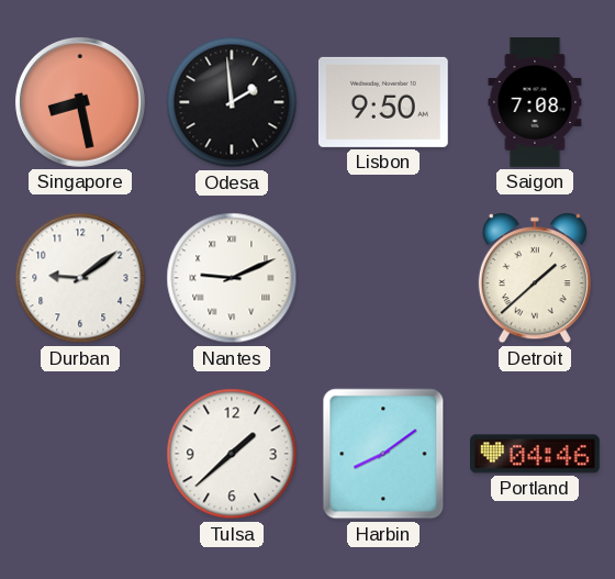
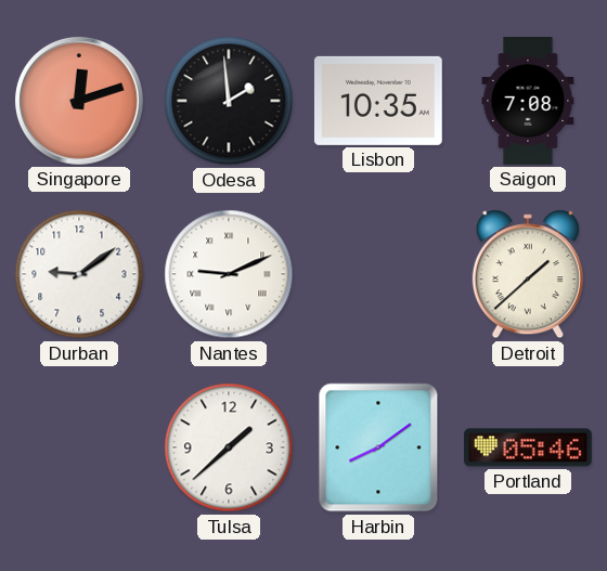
Singapore: 8:28 -> 12:12
Lisbon: 9:50 -> 10:35
Portland: 04:46 -> 05:46
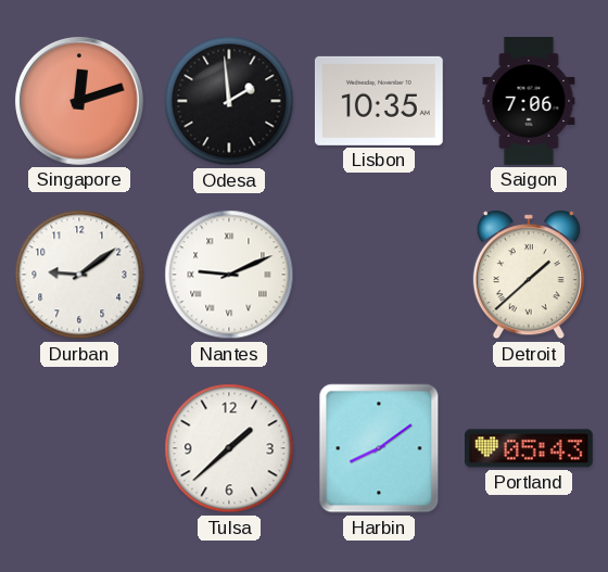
Saigon: 7:08 -> 7:06
Portland: 05:46 -> 05:43
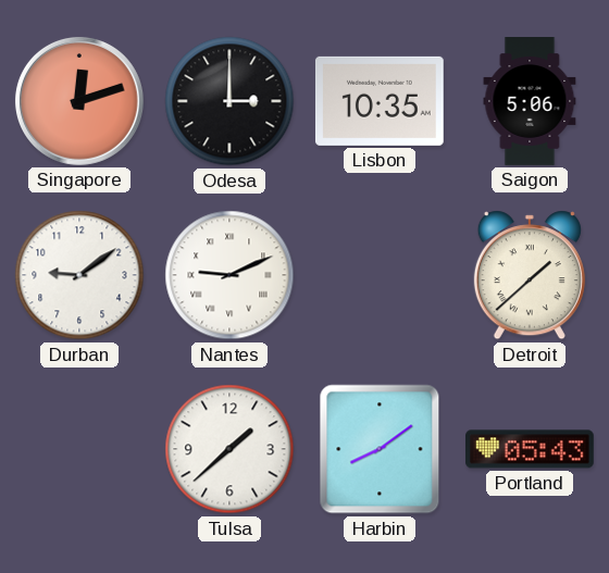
Odesa: 1:59 -> 3:00
Saigon: 7:06 -> 5:06
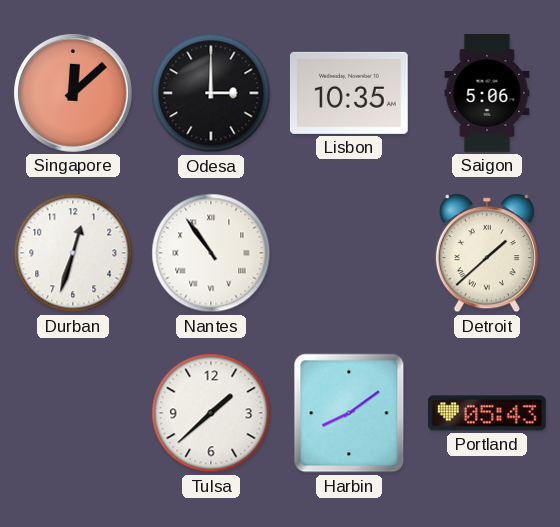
Singapore: 12:12 -> 12:08
Durban: 9:09 -> 12:33
Nantes: 9:11 -> 10:54
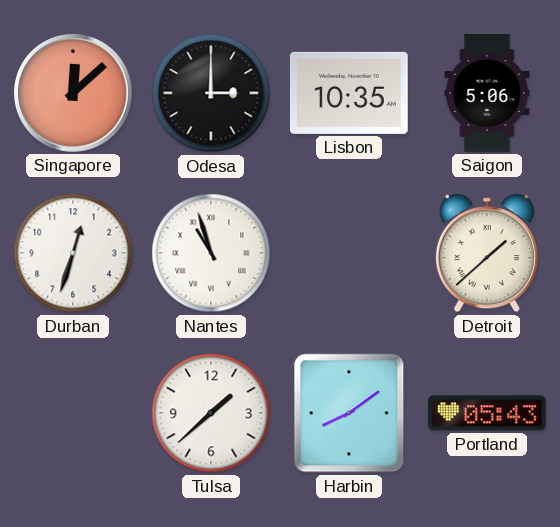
Nantes: 10:54 -> 10:57
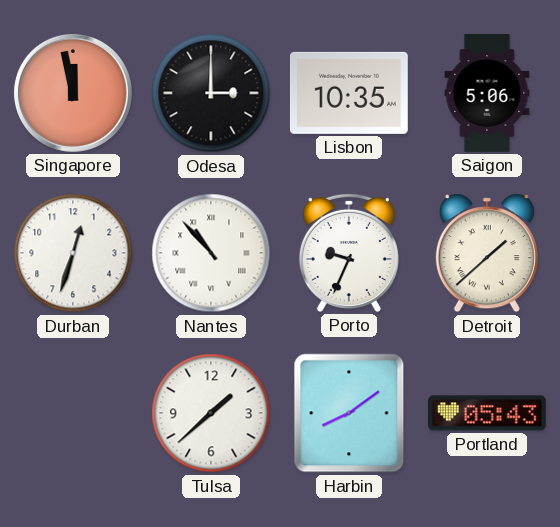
Singapore: 12:08 -> 11:58
Nantes: 10:57 -> 10:53
Porto: none -> 9:34
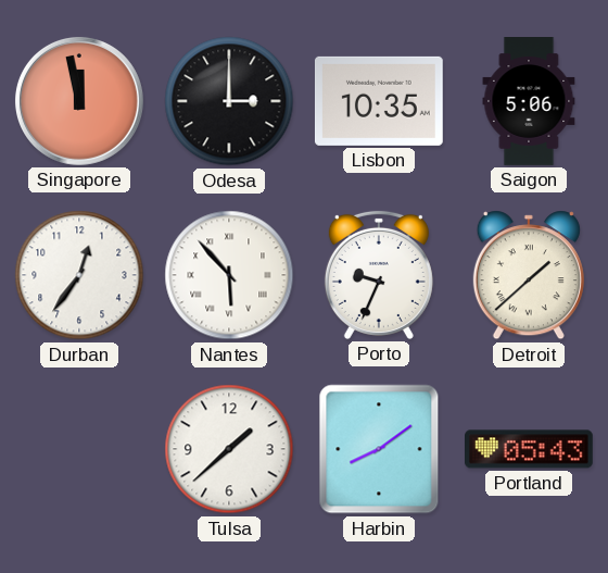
Durban: 12:33 -> 12:36
Nantes: 10:53 -> 5:53
